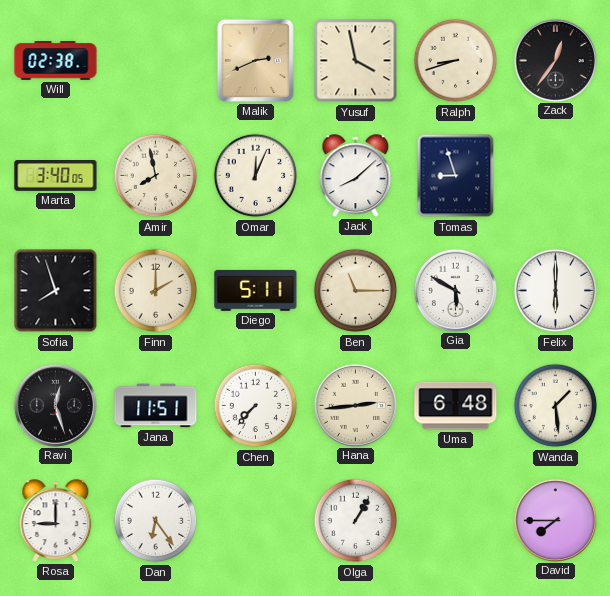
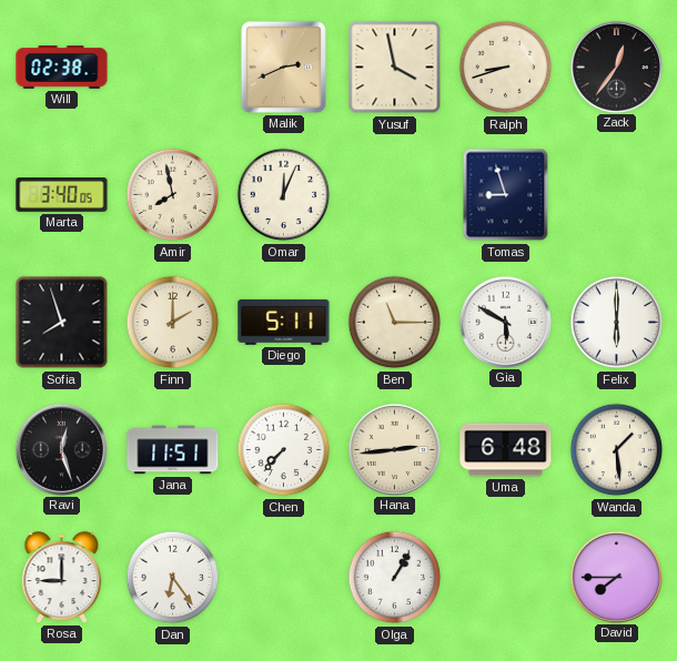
Jack: 8:08 -> none
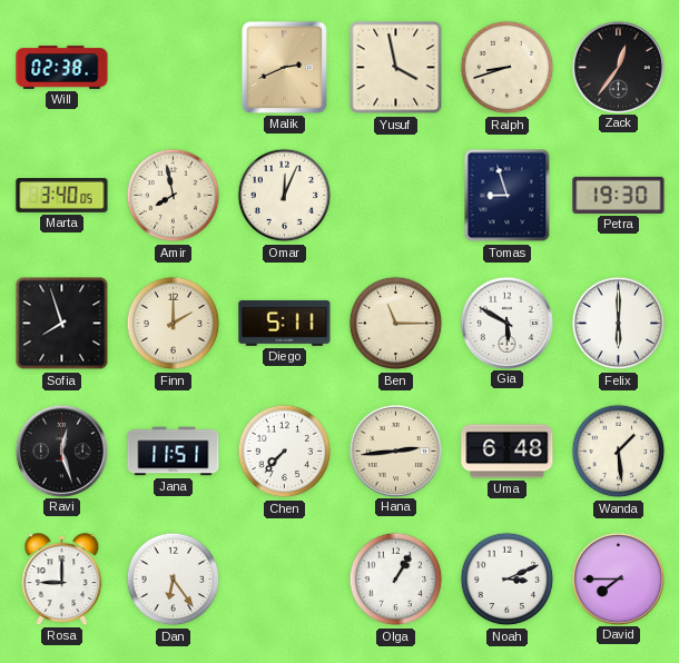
Petra: none -> 19:30
Noah: none -> 3:11
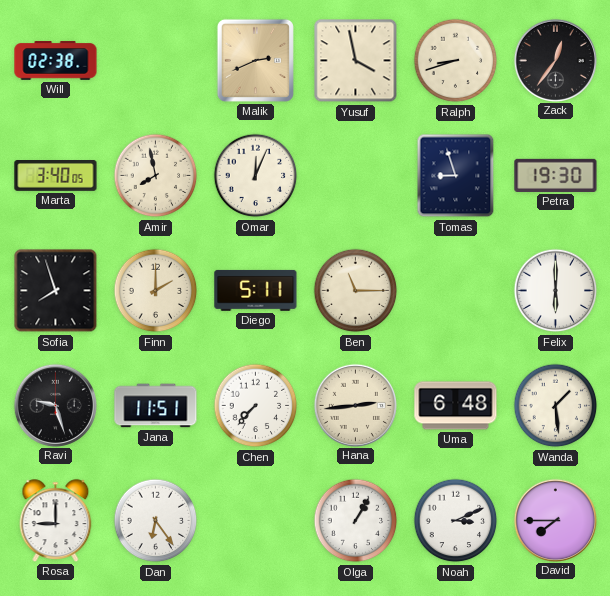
Gia: 5:50 -> none
Ravi: 12:27 -> 9:27
